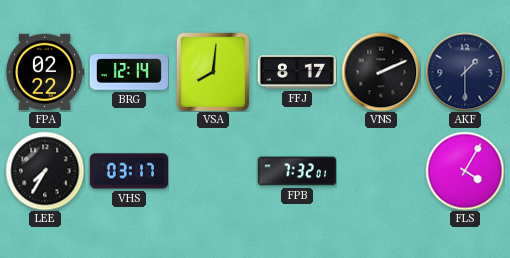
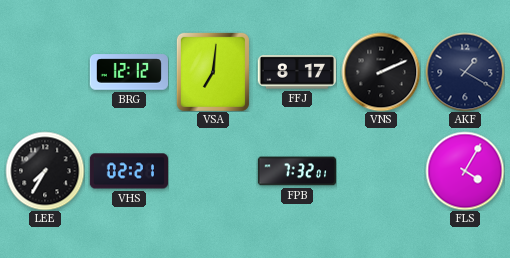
FPA: 02:22 -> none
BRG: 12:14 -> 12:12
VSA: 8:01 -> 7:01
AKF: 1:30 -> 1:20
VHS: 03:17 -> 02:21
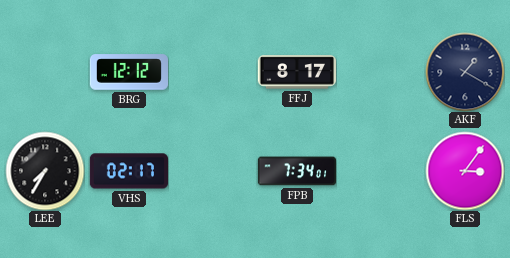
VSA: 7:01 -> none
VNS: 2:11 -> none
VHS: 02:21 -> 02:17
FPB: 7:32 -> 7:34
FLS: 4:05 -> 3:06
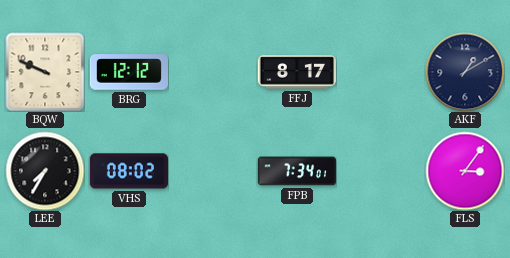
BQW: none -> 9:49
AKF: 1:20 -> 1:10
VHS: 02:17 -> 08:02
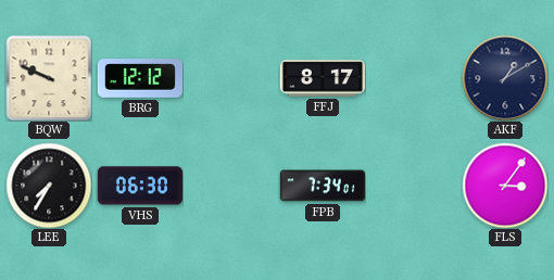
VHS: 08:02 -> 06:30
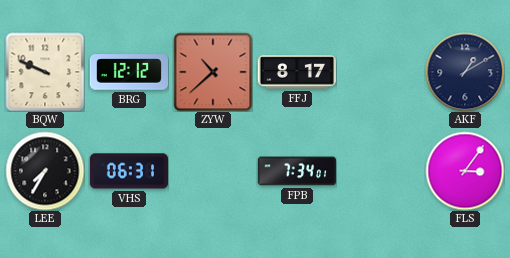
ZYW: none -> 10:38
VHS: 06:30 -> 06:31
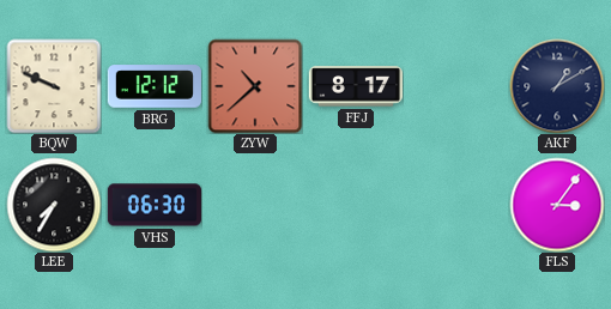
VHS: 06:31 -> 06:30
FPB: 7:34 -> none
